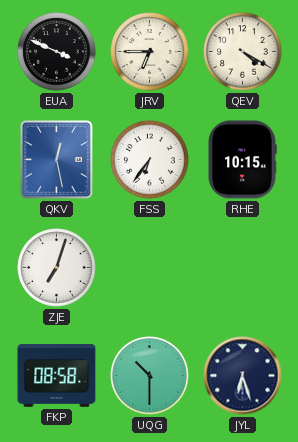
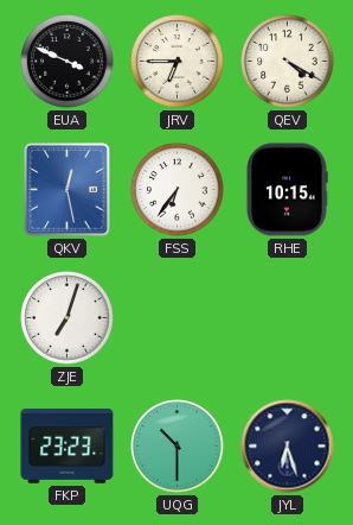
FKP: 08:58 -> 23:23
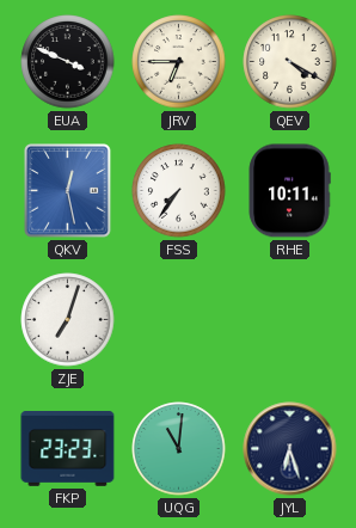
FSS: 6:36 -> 7:36
RHE: 10:15 -> 10:11
UQG: 10:30 -> 11:01
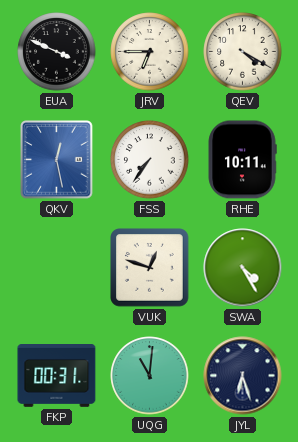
ZJE: 7:03 -> none
VUK: none -> 12:48
SWA: none -> 4:25
FKP: 23:23 -> 00:31
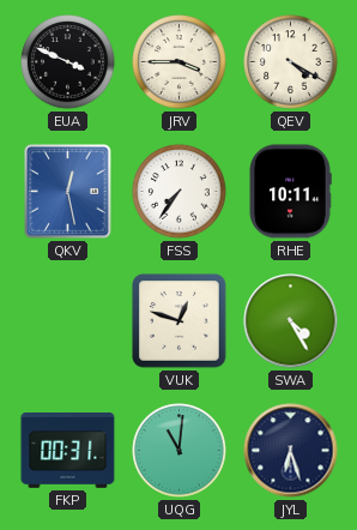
JRV: 6:45 -> 3:45
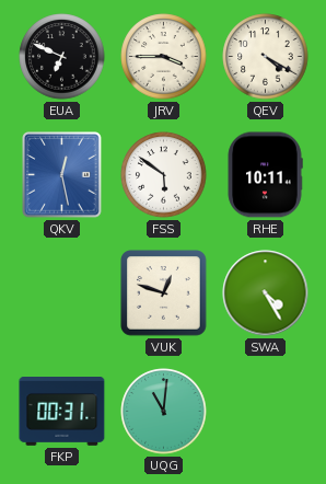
EUA: 3:49 -> 6:49
FSS: 7:36 -> 5:51
JYL: 6:27 -> none
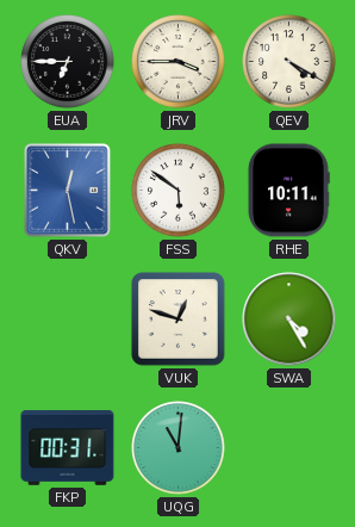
EUA: 6:49 -> 6:45
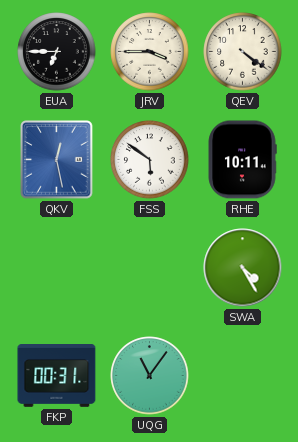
QEV: 4:20 -> 4:21
VUK: 12:48 -> none
UQG: 11:01 -> 11:06
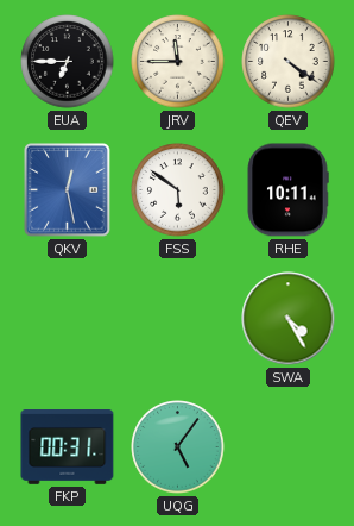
JRV: 3:45 -> 11:45
UQG: 11:06 -> 5:06
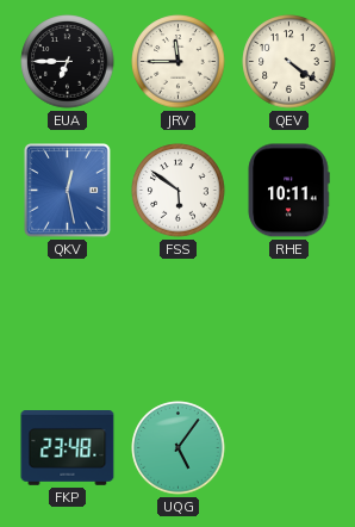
SWA: 4:25 -> none
FKP: 00:31 -> 23:48
